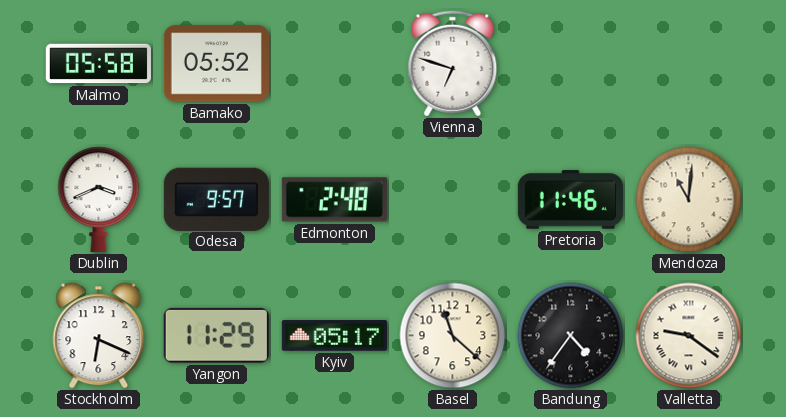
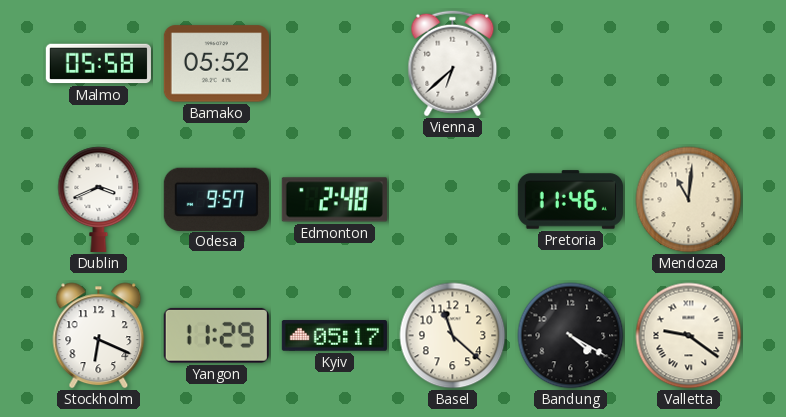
Vienna: 6:48 -> 6:38
Bandung: 4:36 -> 4:20
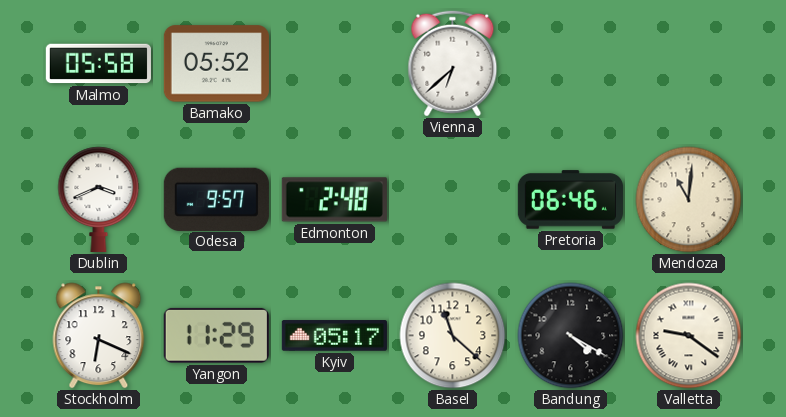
Pretoria: 11:46 -> 06:46
